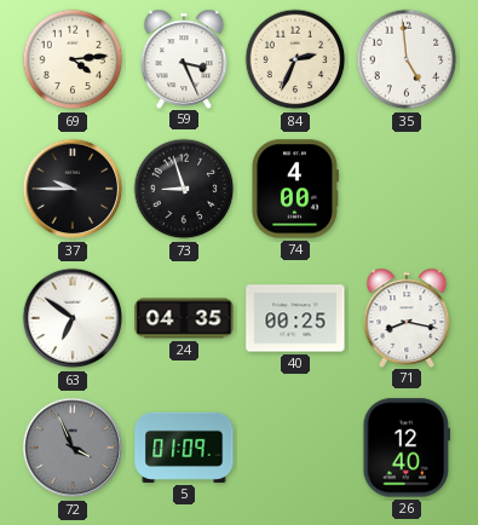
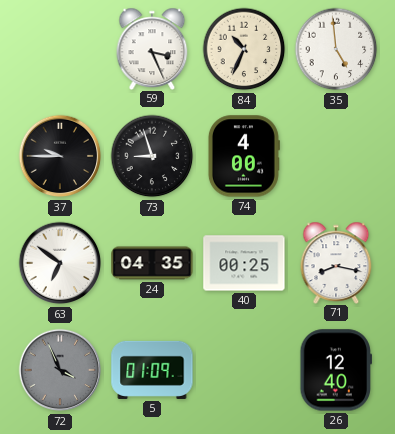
69: 4:14 -> none
84: 2:34 -> 10:34
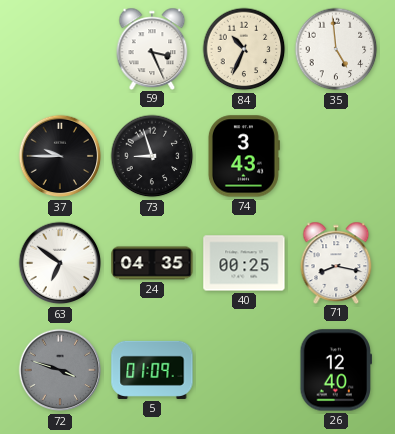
74: 4:00 -> 3:43
72: 3:56 -> 3:48
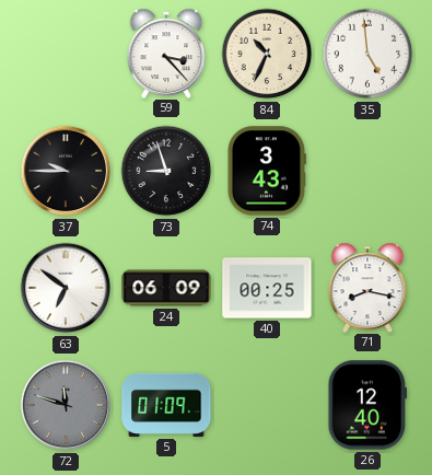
59: 3:26 -> 3:23
24: 04:35 -> 06:09
72: 3:48 -> 11:48
